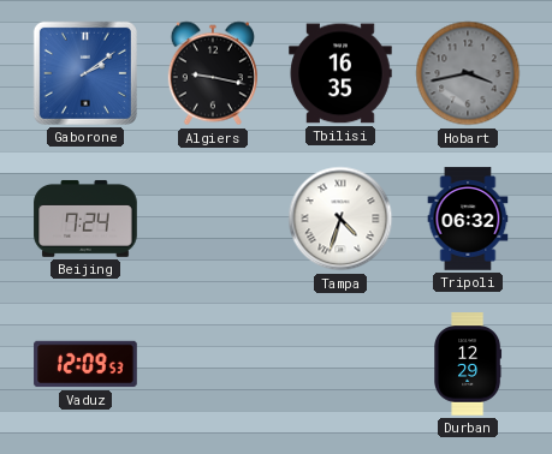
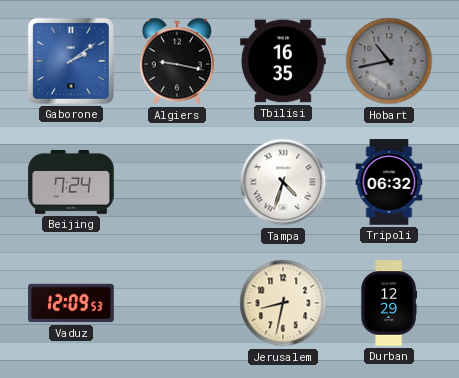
Hobart: 3:43 -> 10:43
Jerusalem: none -> 8:32
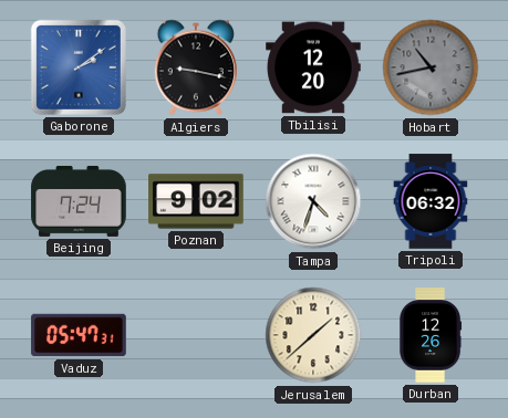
Tbilisi: 16:35 -> 12:20
Poznan: none -> 9:02
Vaduz: 12:09 -> 05:47
Jerusalem: 8:32 -> 1:38
Durban: 12:29 -> 12:26
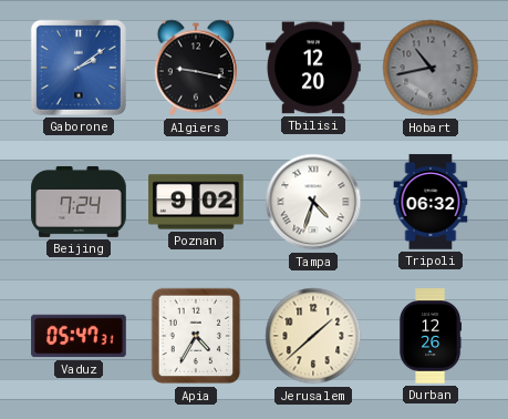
Apia: none -> 4:35
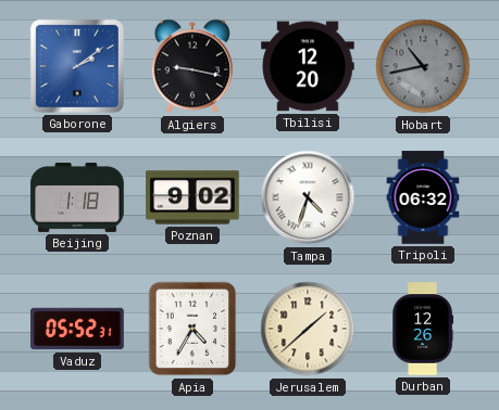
Beijing: 7:24 -> 1:18
Vaduz: 05:47 -> 05:52
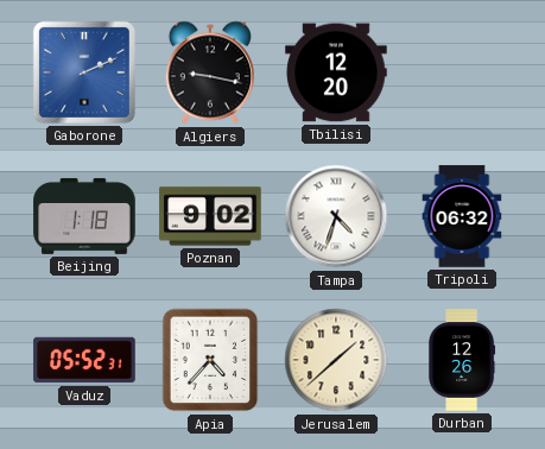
Gaborone: 2:09 -> 2:11
Hobart: 10:43 -> none
Apia: 4:35 -> 4:37
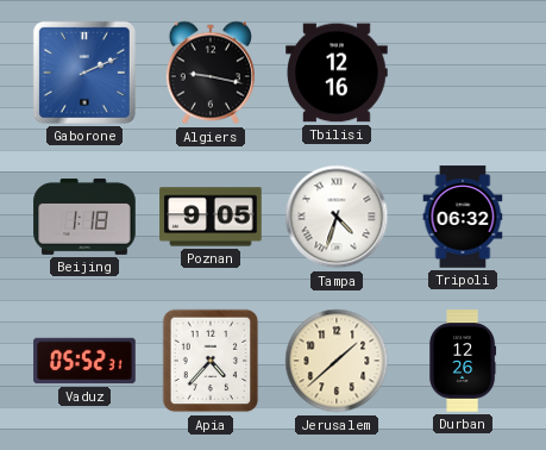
Tbilisi: 12:20 -> 12:16
Poznan: 9:02 -> 9:05
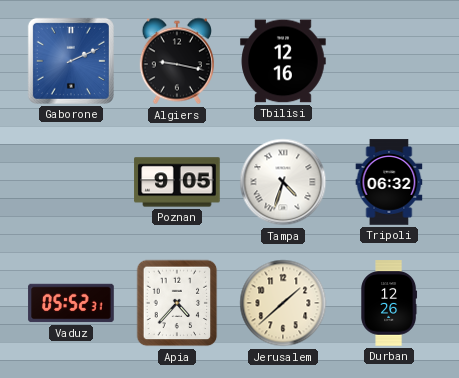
Beijing: 1:18 -> none
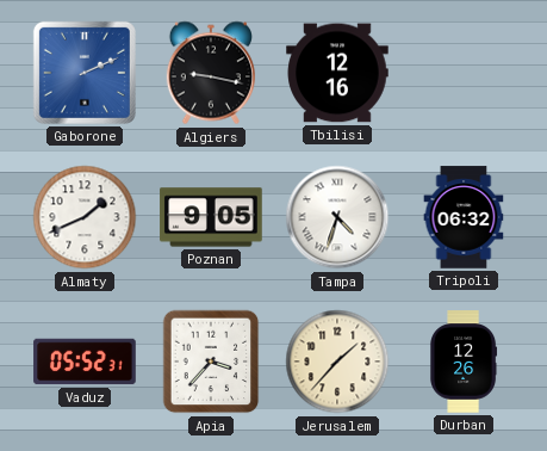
Almaty: none -> 1:41
Apia: 4:37 -> 3:37
Jerusalem: 1:38 -> 1:37
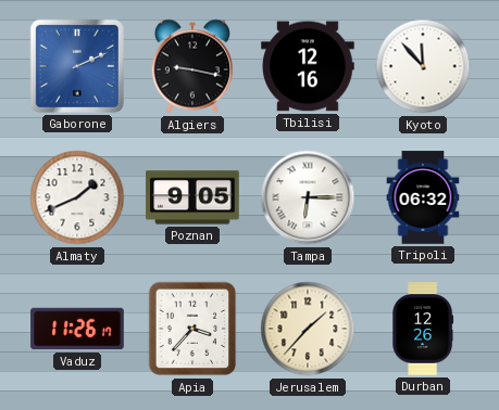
Kyoto: none -> 11:53
Tampa: 4:33 -> 6:15
Vaduz: 05:52 -> 11:26
